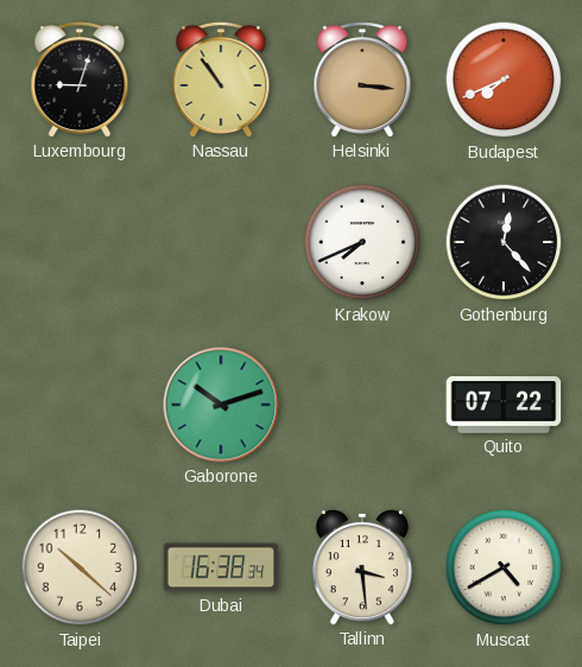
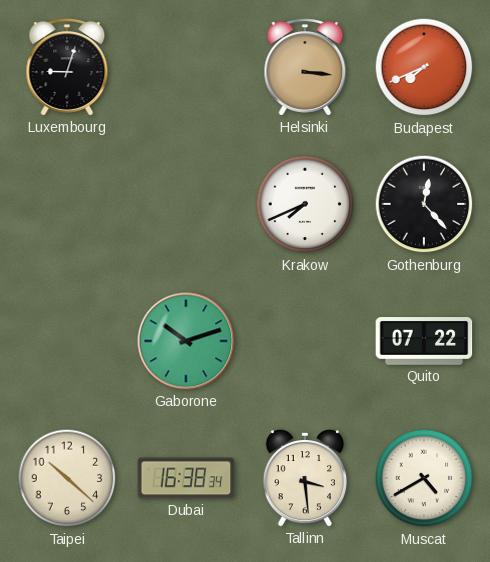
Nassau: 10:54 -> none
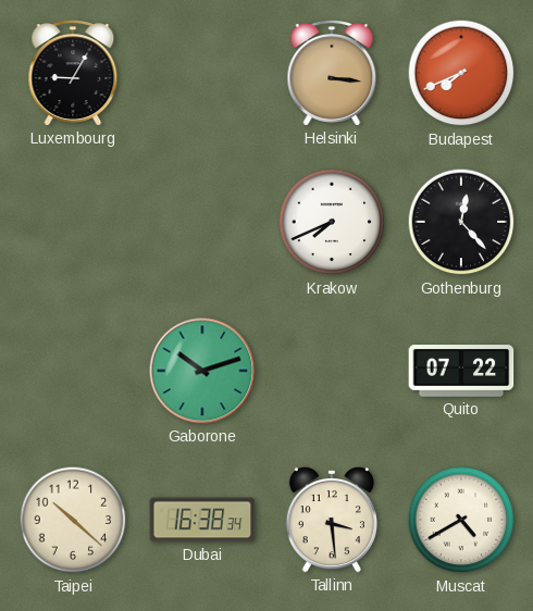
Luxembourg: 9:03 -> 9:05
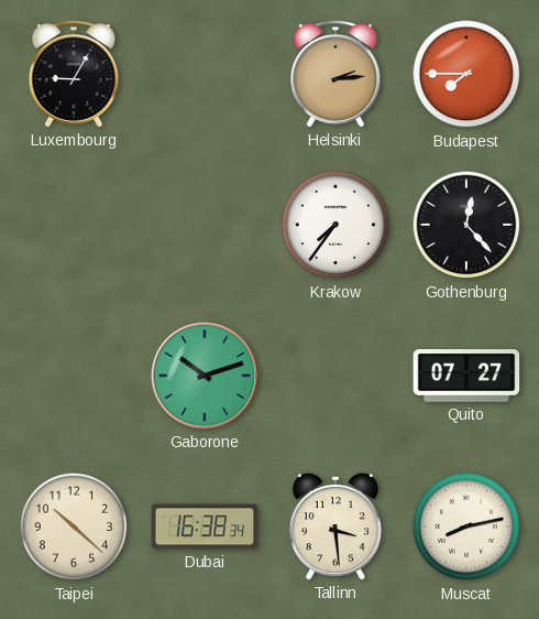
Helsinki: 3:16 -> 2:14
Budapest: 7:41 -> 7:45
Krakow: 7:41 -> 7:36
Quito: 07:22 -> 07:27
Muscat: 4:40 -> 8:13
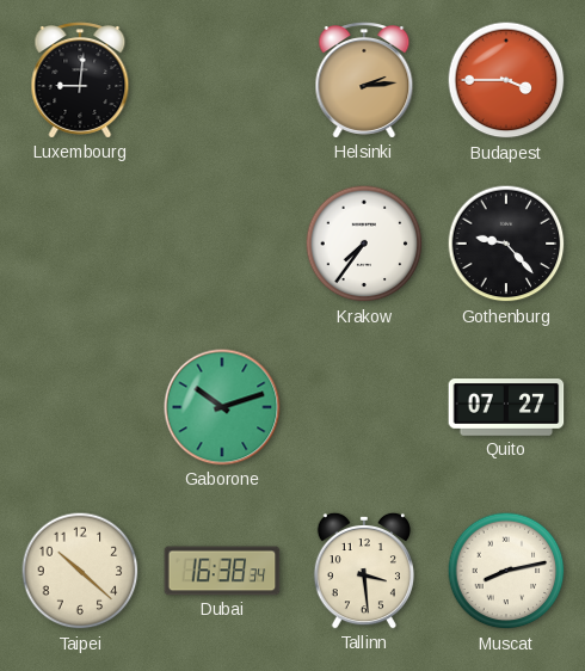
Luxembourg: 9:05 -> 9:01
Budapest: 7:45 -> 3:45
Gothenburg: 12:23 -> 9:23
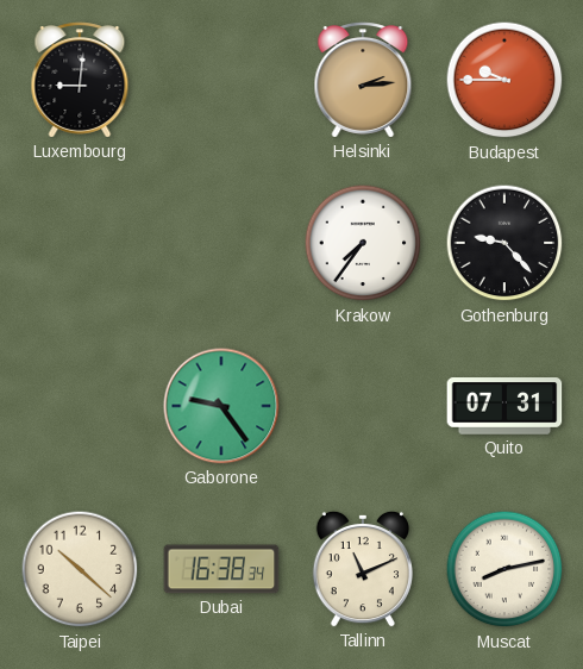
Budapest: 3:45 -> 9:45
Gaborone: 10:12 -> 9:24
Quito: 07:27 -> 07:31
Tallinn: 3:29 -> 11:11
